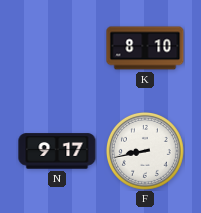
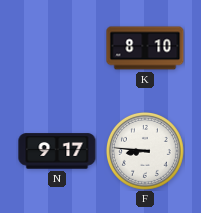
F: 8:43 -> 8:46
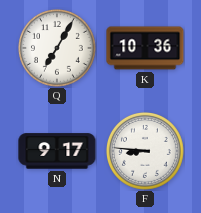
Q: none -> 7:05
K: 8:10 -> 10:36
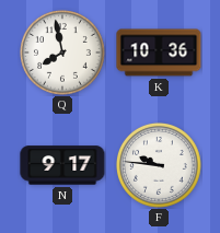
Q: 7:05 -> 7:58
F: 8:46 -> 9:46
